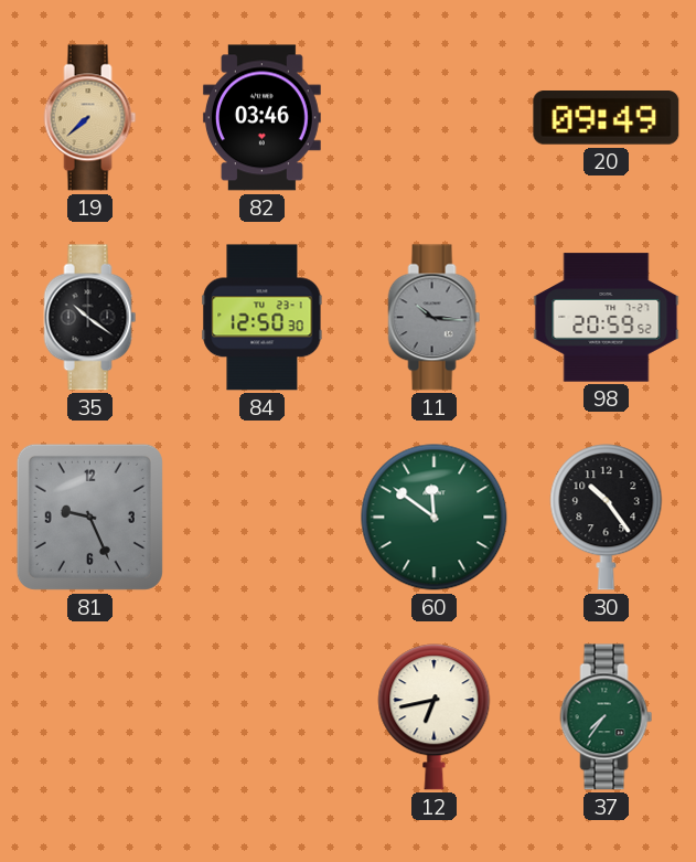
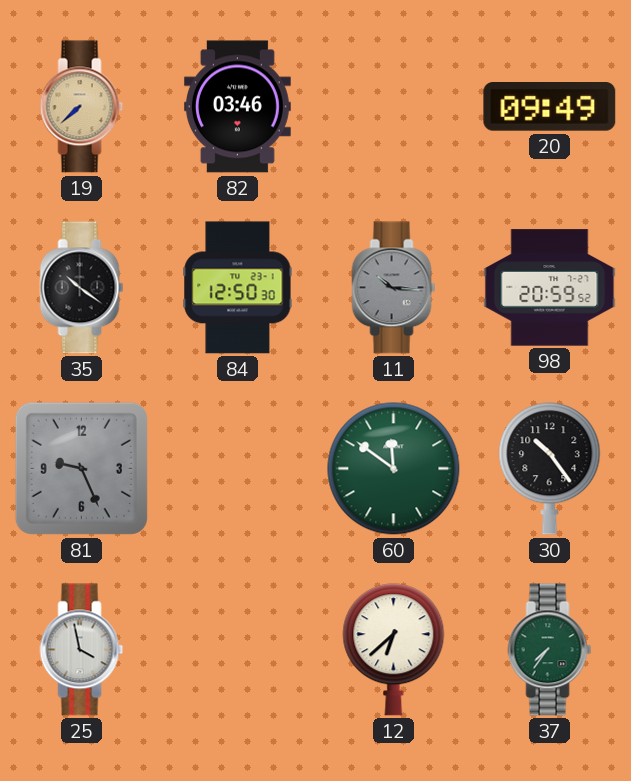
25: none -> 3:58
12: 6:43 -> 6:38
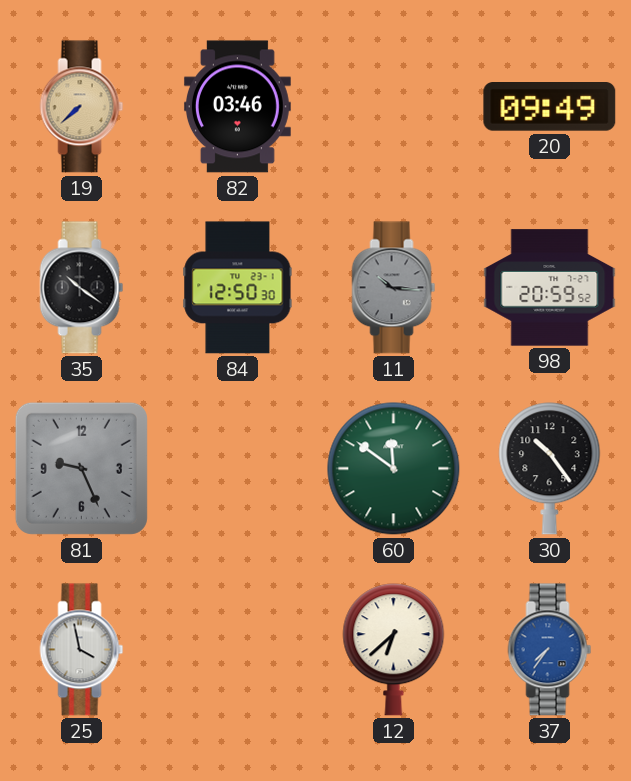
37 dial: green -> blue
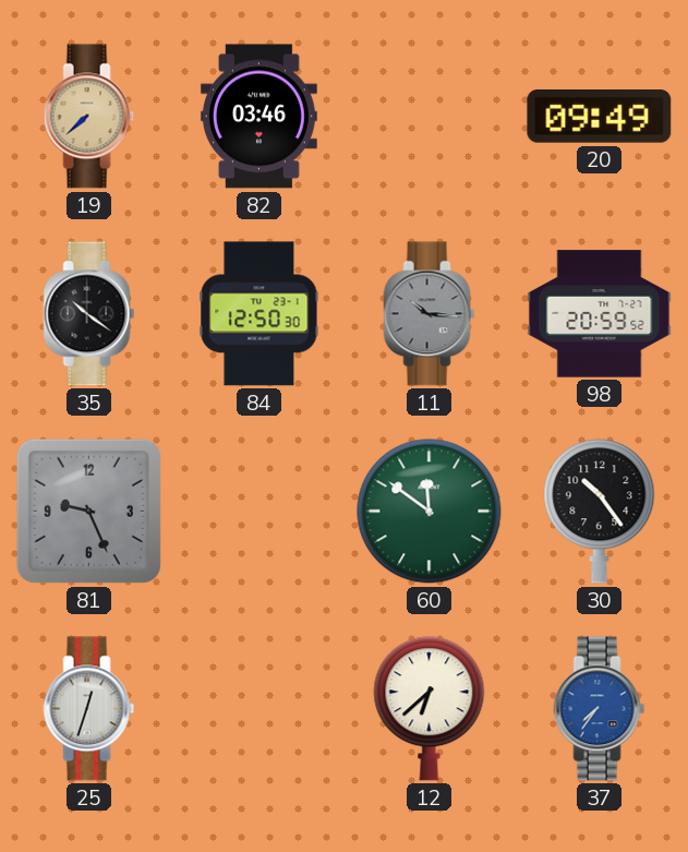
25: 3:58 -> 12:33
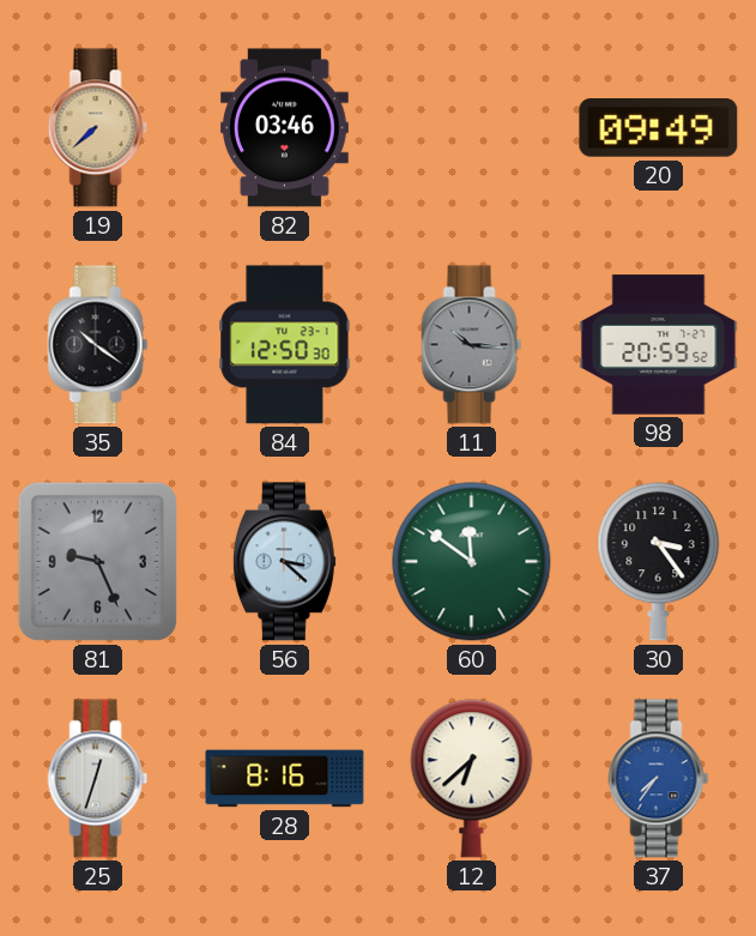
56: none -> 3:22
30: 10:24 -> 3:24
28: none -> 8:16
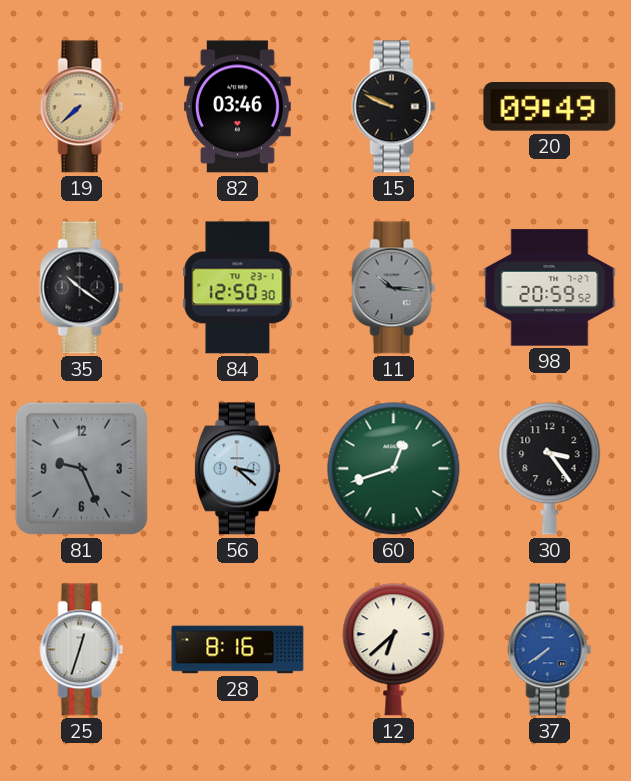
15: none -> 9:49
60: 11:51 -> 12:42
37: 7:36 -> 7:39
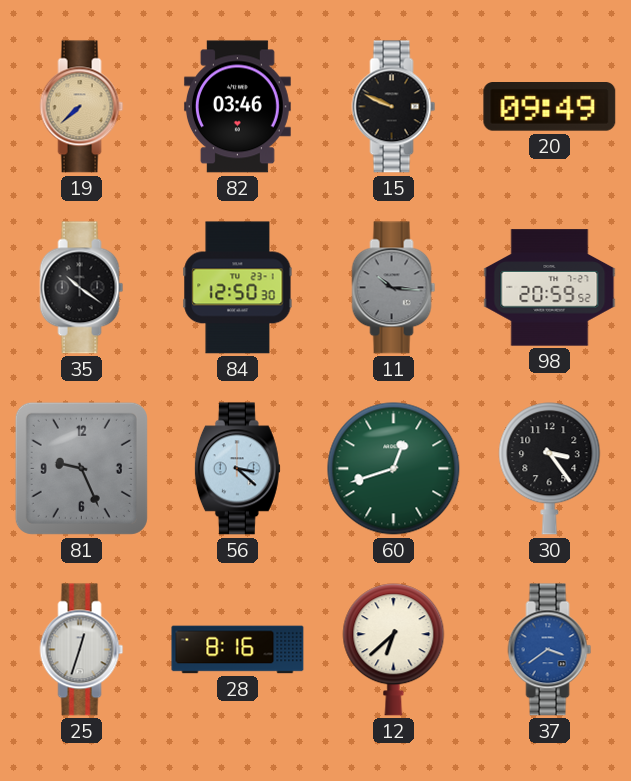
37: 7:39 -> 3:39
